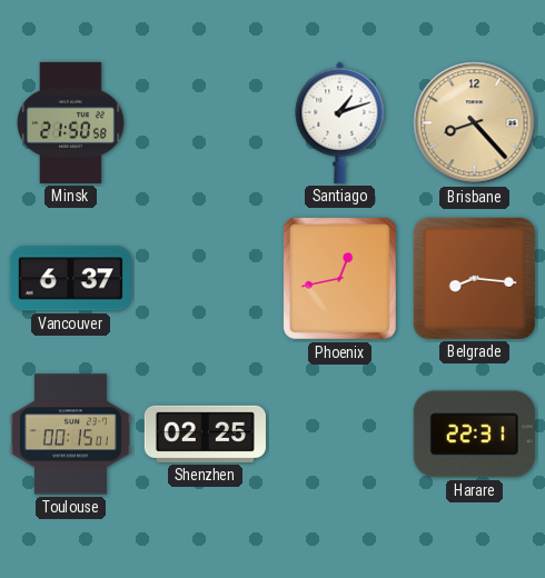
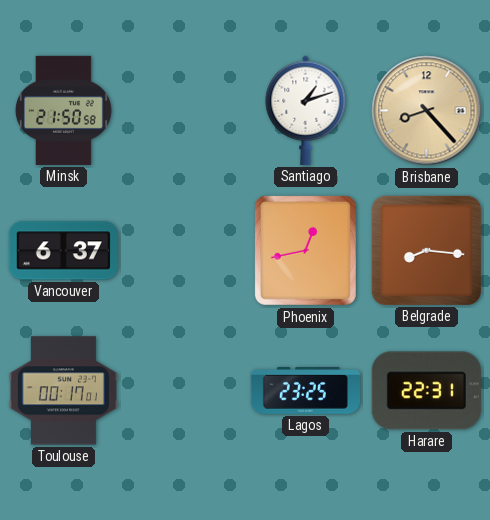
Toulouse: 00:15 -> 00:17
Shenzhen: 02:25 -> none
Lagos: none -> 23:25
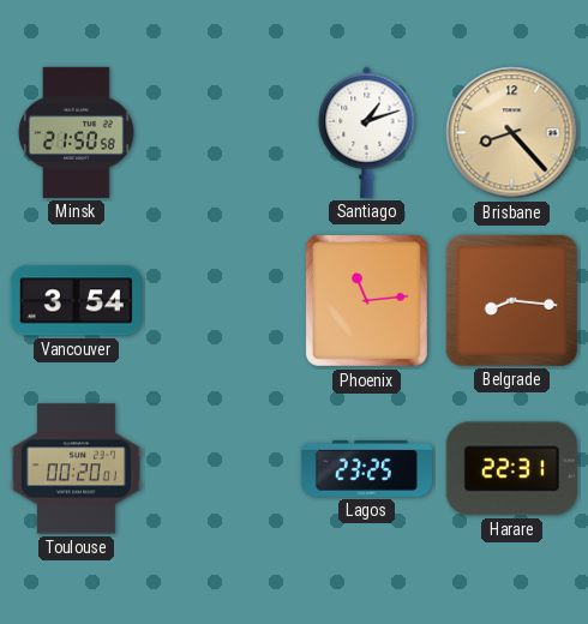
Vancouver: 6:37 -> 3:54
Phoenix: 12:43 -> 11:14
Toulouse: 00:17 -> 00:20
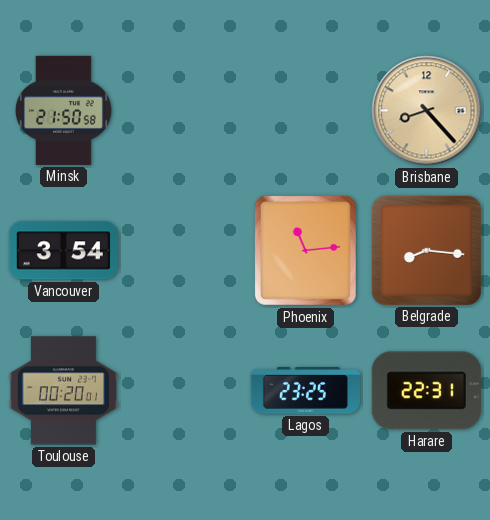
Santiago: 1:12 -> none
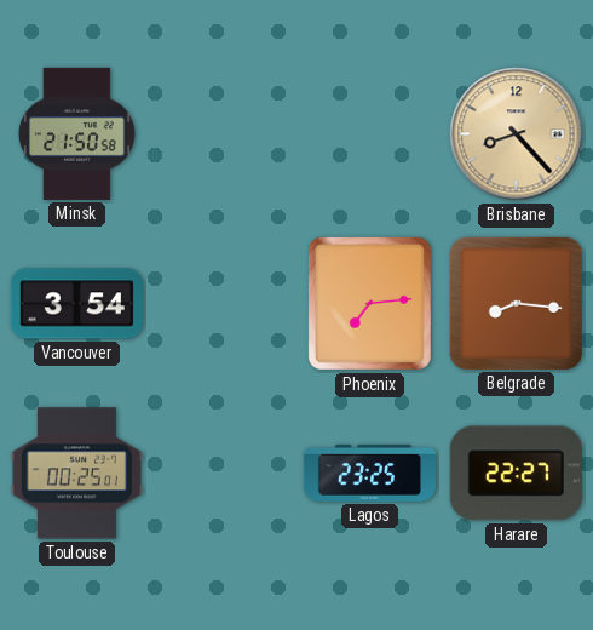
Phoenix: 11:14 -> 7:14
Toulouse: 00:20 -> 00:25
Harare: 22:31 -> 22:27
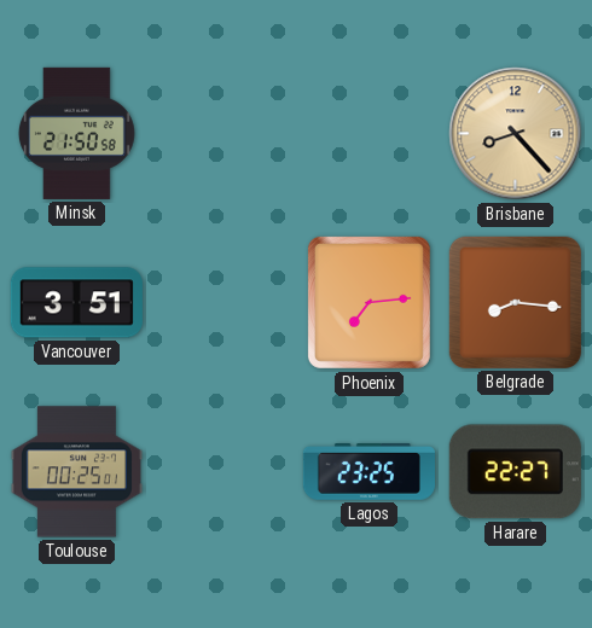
Vancouver: 3:54 -> 3:51
